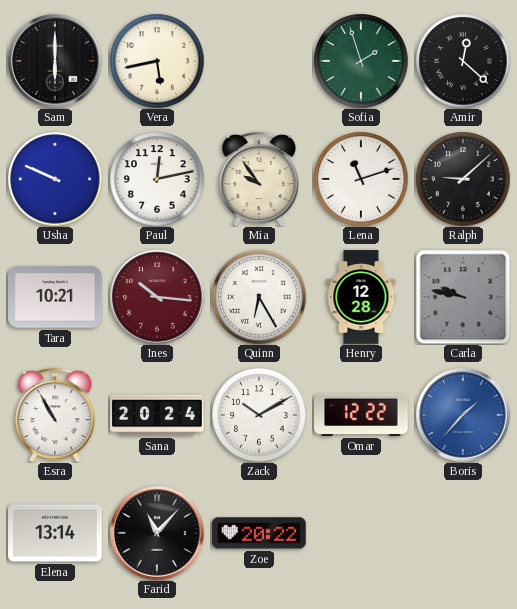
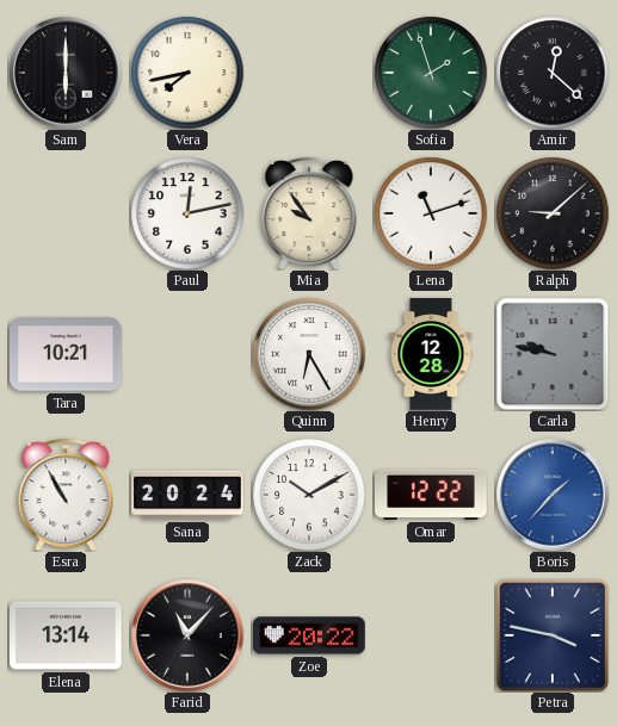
Vera: 5:43 -> 7:43
Usha: 9:49 -> none
Ines: 10:16 -> none
Petra: none -> 3:47
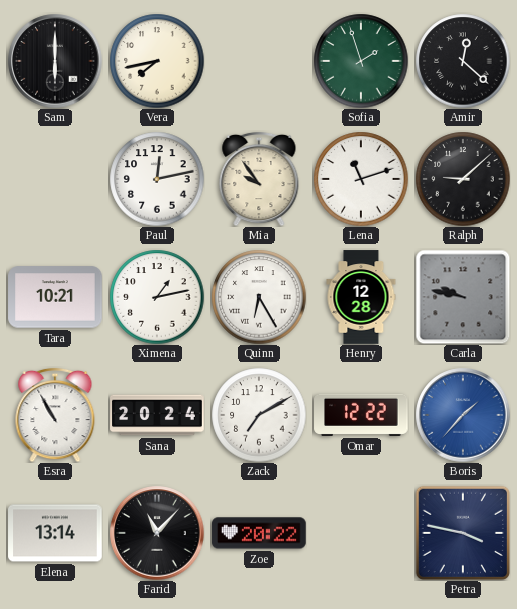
Ximena: none -> 1:13
Zack: 10:10 -> 7:10
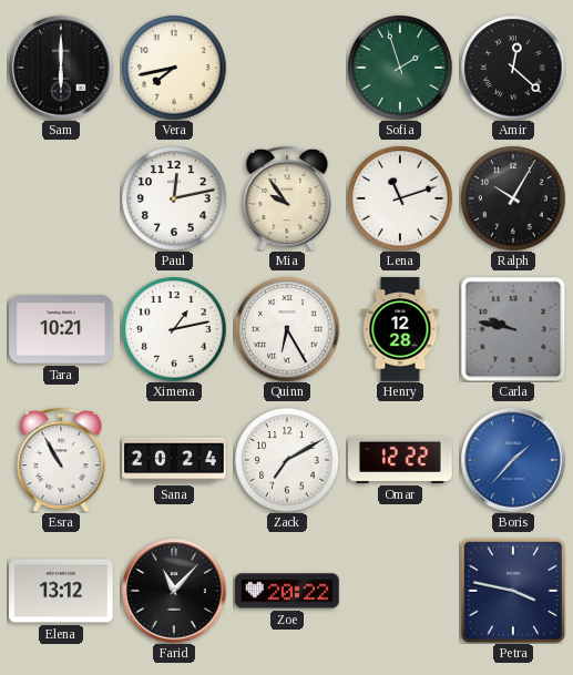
Ralph: 9:08 -> 10:05
Elena: 13:14 -> 13:12
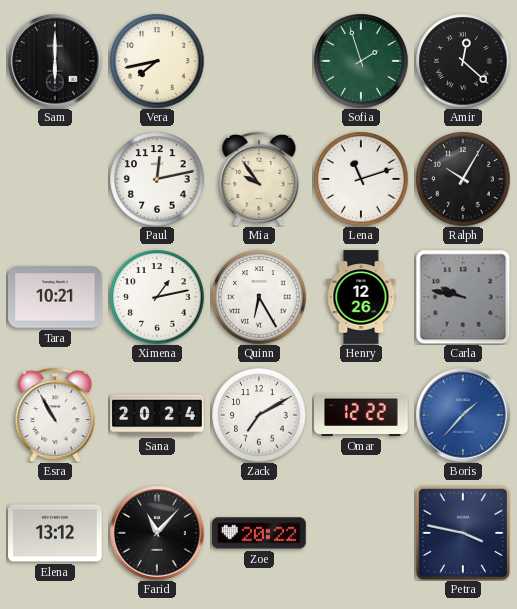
Henry: 12:28 -> 12:26
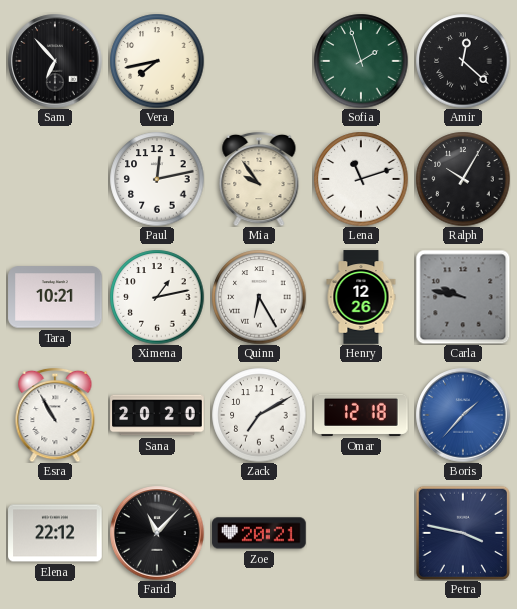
Sam: 6:00 -> 6:53
Sana: 20:24 -> 20:20
Omar: 12:22 -> 12:18
Elena: 13:12 -> 22:12
Zoe: 20:22 -> 20:21
